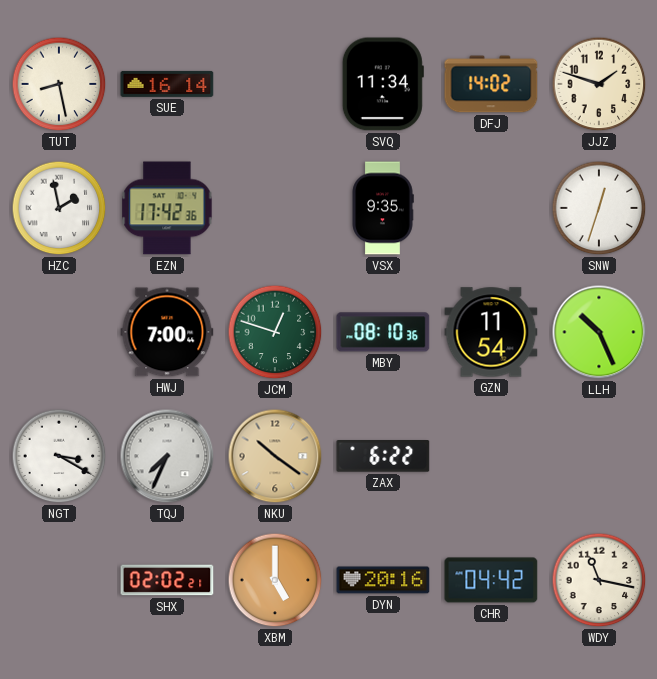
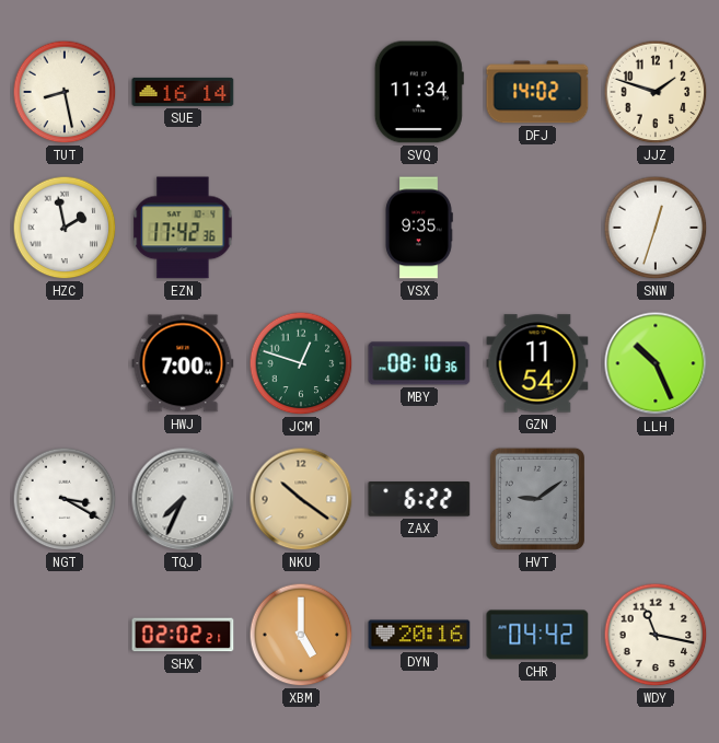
HVT: none -> 9:09
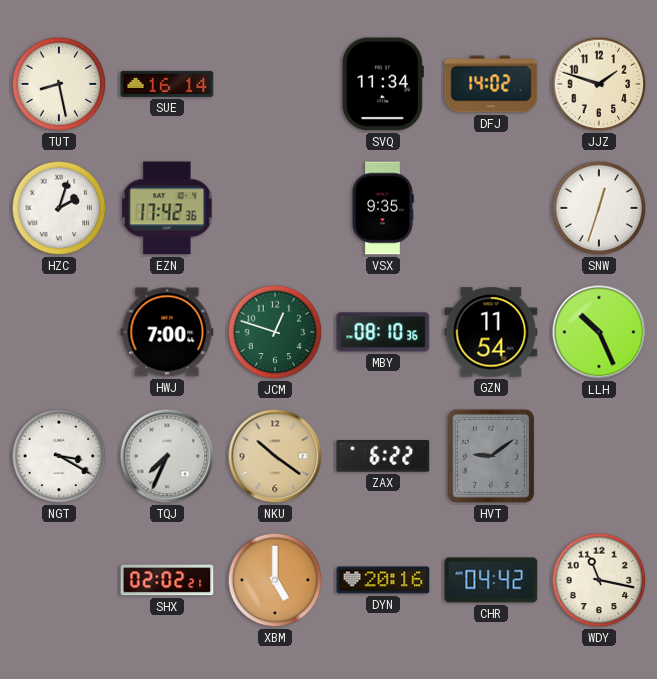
HZC: 1:58 -> 2:03
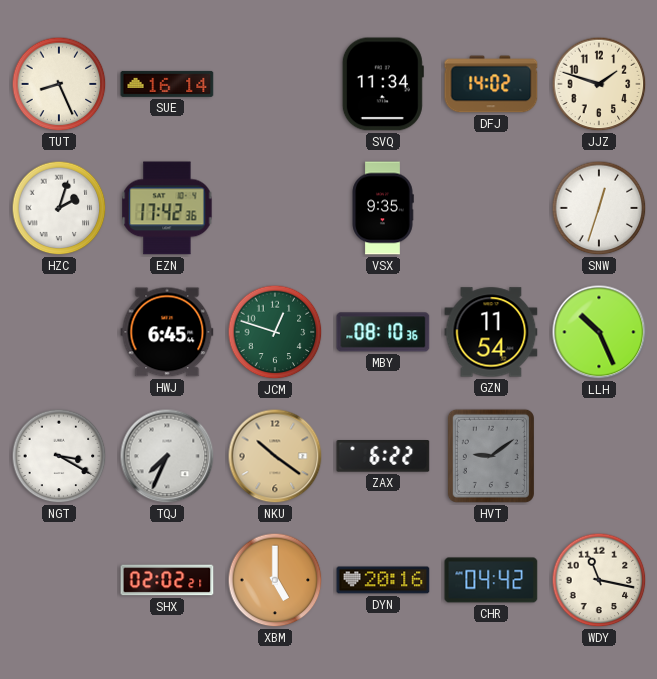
TUT: 8:28 -> 8:26
HWJ: 7:00 -> 6:45
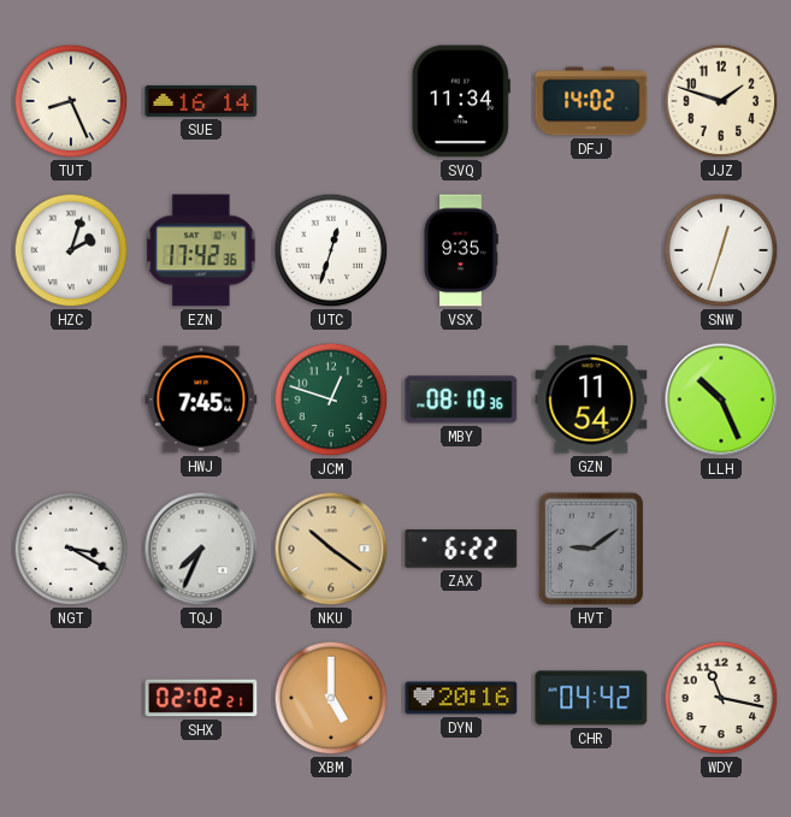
UTC: none -> 12:33
HWJ: 6:45 -> 7:45
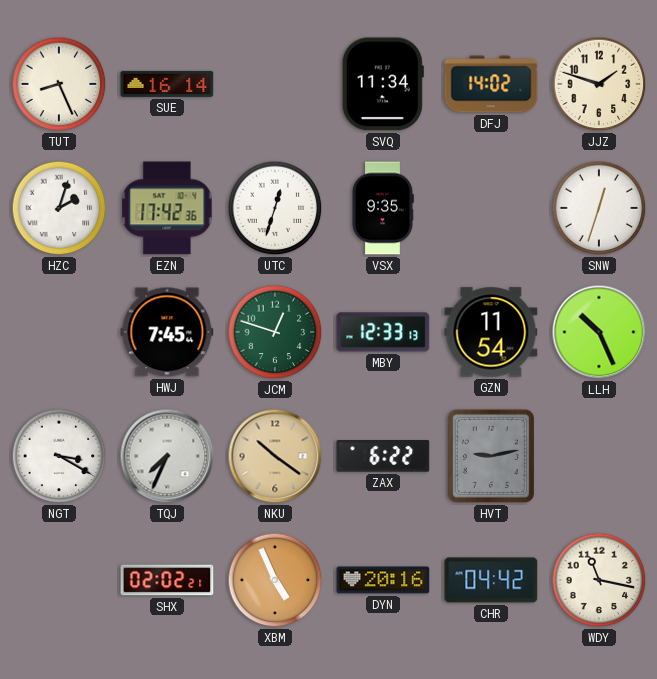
MBY: 08:10 -> 12:33
HVT: 9:09 -> 9:13
XBM: 5:00 -> 4:56
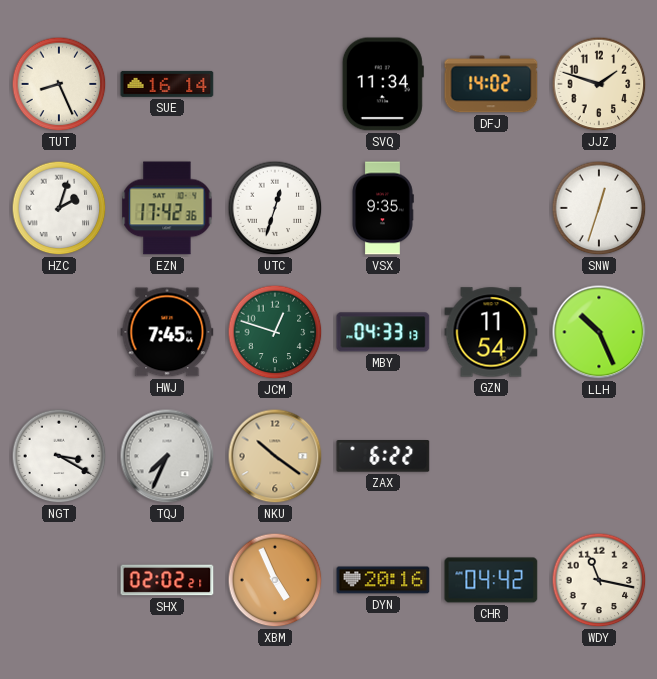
MBY: 12:33 -> 04:33
HVT: 9:13 -> none
